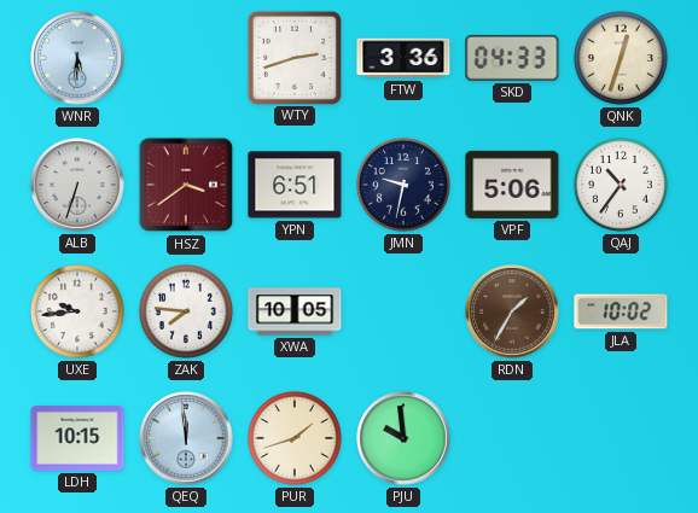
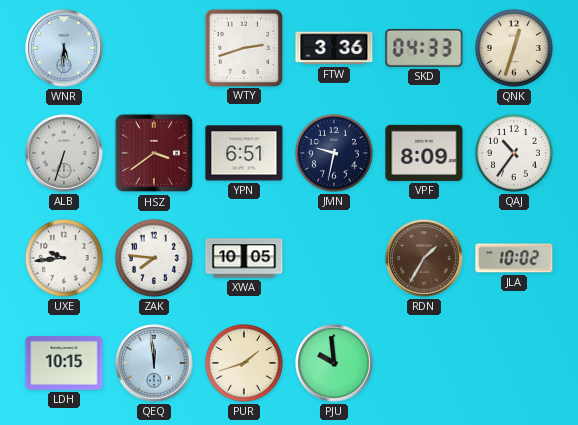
VPF: 5:06 -> 8:09
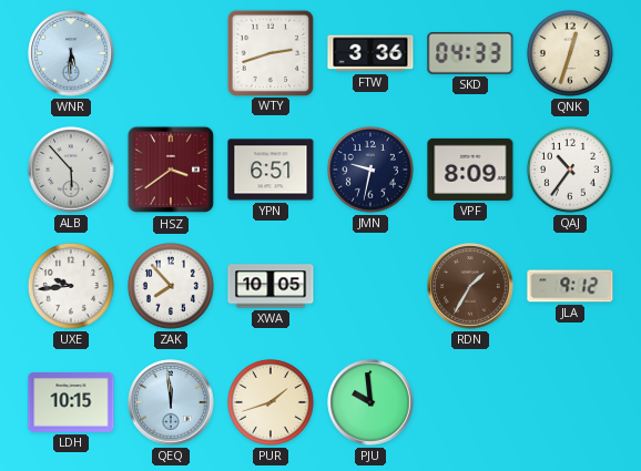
ALB: 6:33 -> 5:53
ZAK: 7:46 -> 7:53
JLA: 10:02 -> 9:12
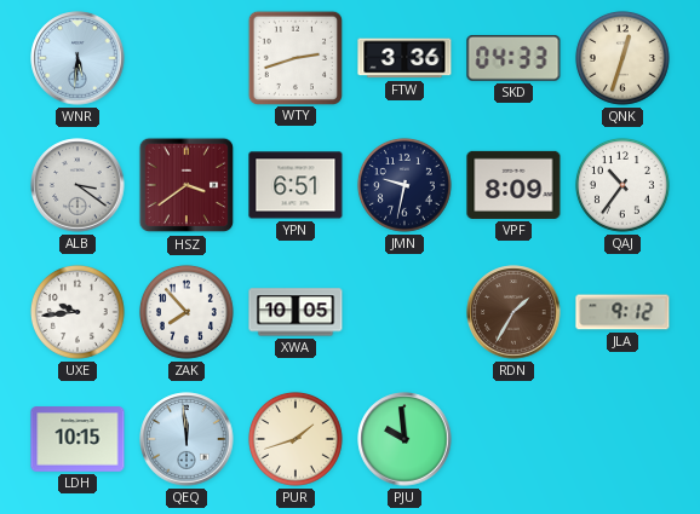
ALB: 5:53 -> 3:21
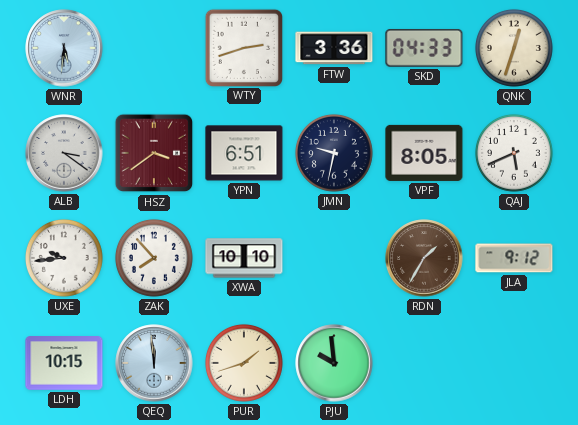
VPF: 8:09 -> 8:05
QAJ: 10:36 -> 5:41
XWA: 10:05 -> 10:10
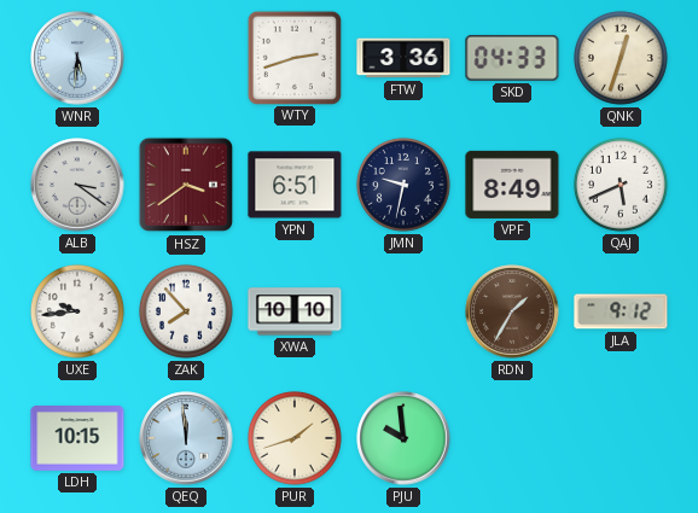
VPF: 8:05 -> 8:49
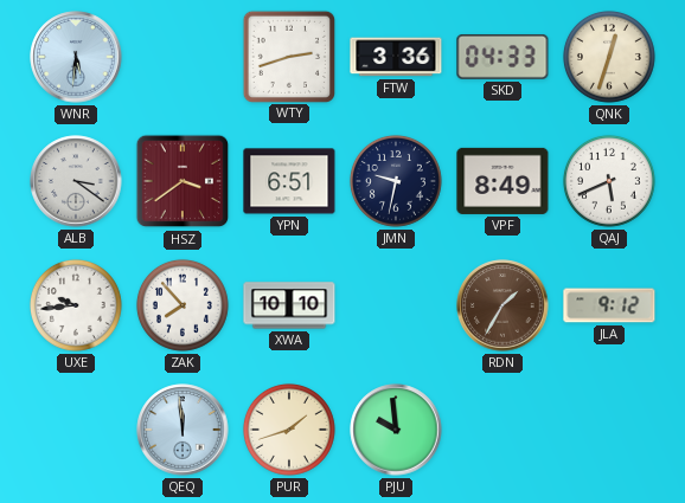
LDH: 10:15 -> none
